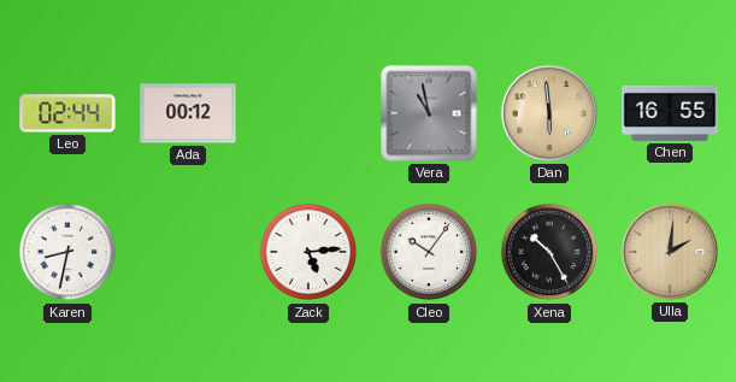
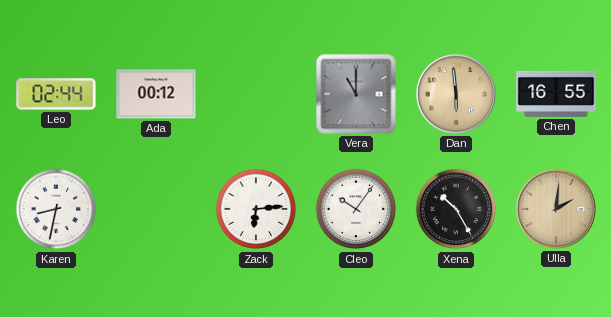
Vera: 10:58 -> 11:00
Zack: 5:14 -> 6:14
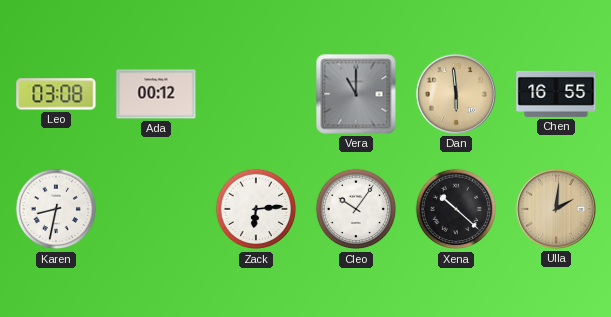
Leo: 02:44 -> 03:08
Xena: 10:25 -> 10:22
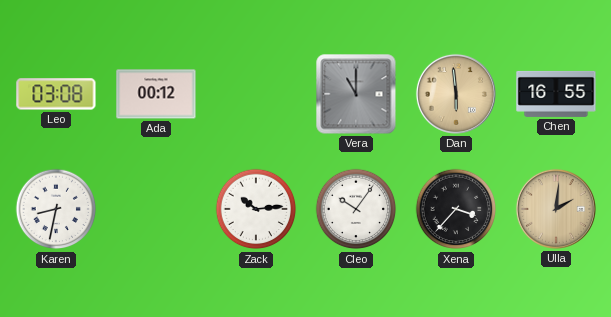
Zack: 6:14 -> 10:14
Xena: 10:22 -> 3:37
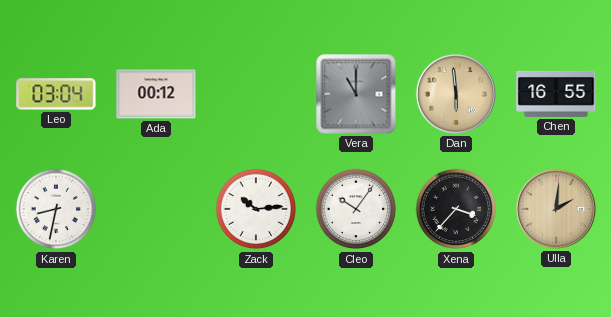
Leo: 03:08 -> 03:04
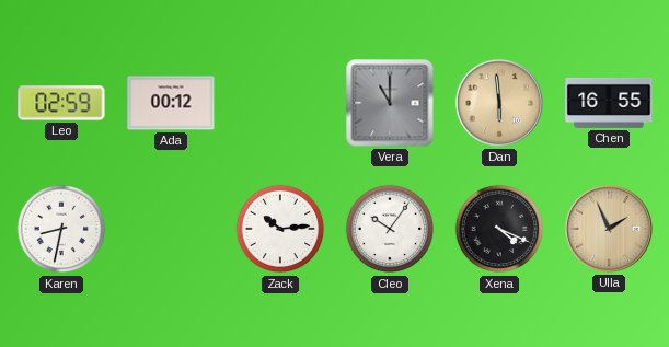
Leo: 03:04 -> 02:59
Xena: 3:37 -> 4:19
Ulla: 2:01 -> 1:56
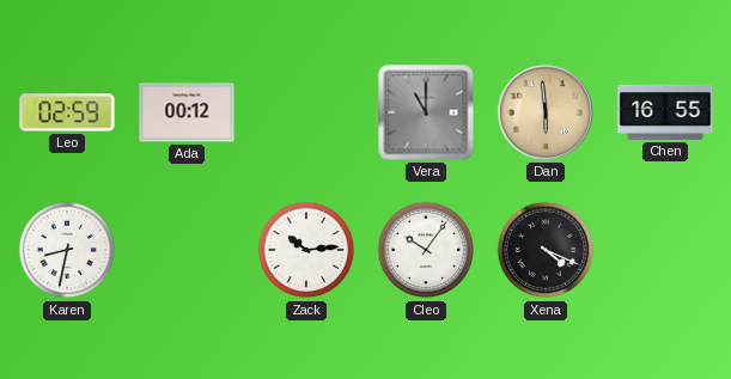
Ulla: 1:56 -> none
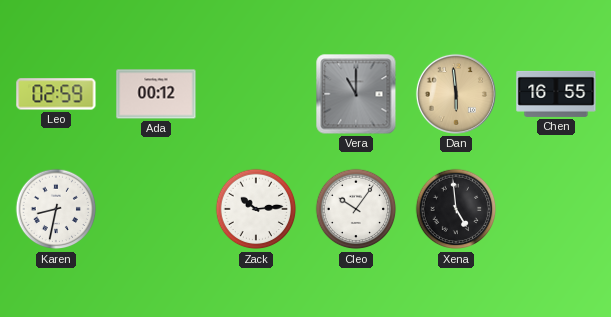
Xena: 4:19 -> 4:59
